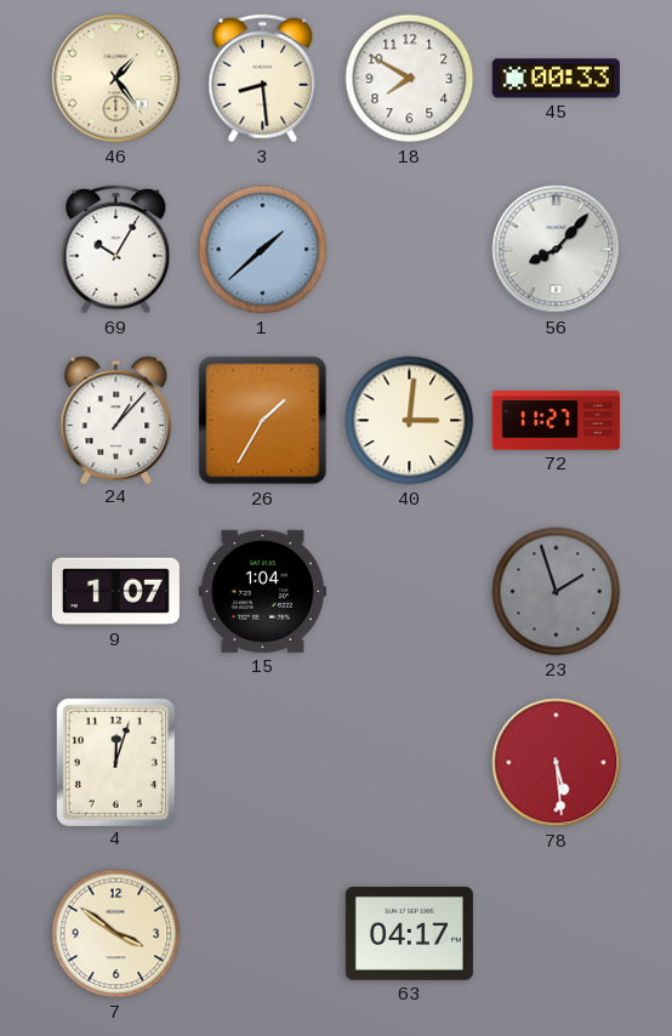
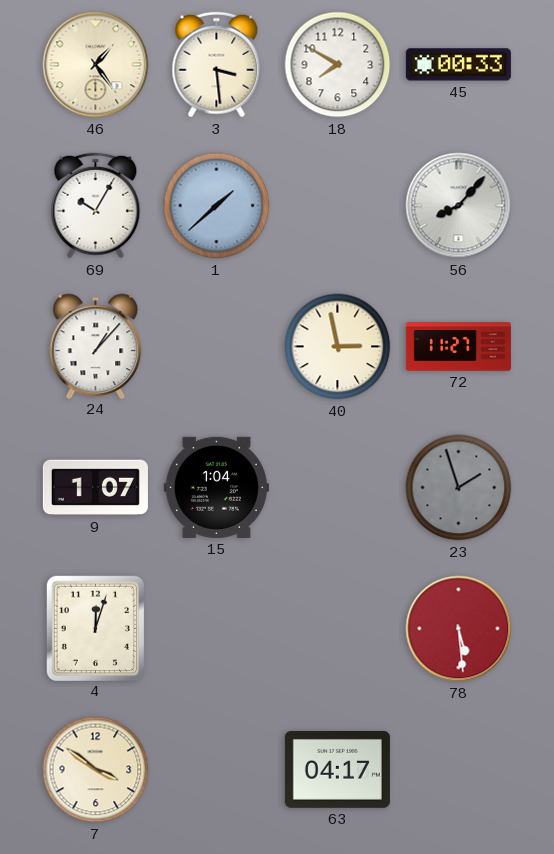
3: 8:29 -> 3:29
26: 1:35 -> none
40: 3:01 -> 2:58
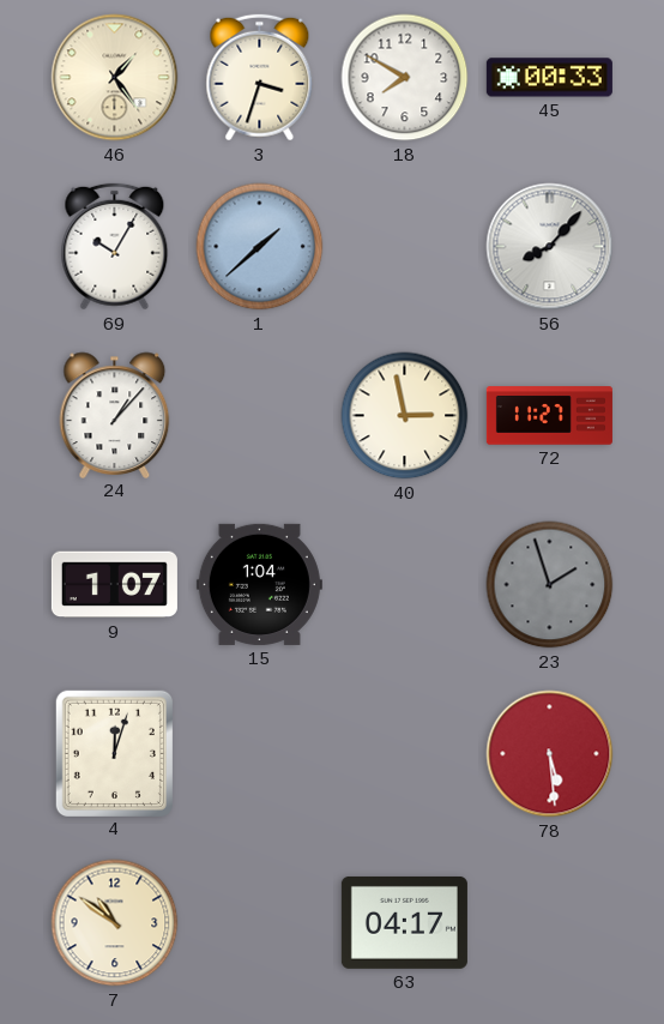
3: 3:29 -> 3:33
7: 3:51 -> 10:51
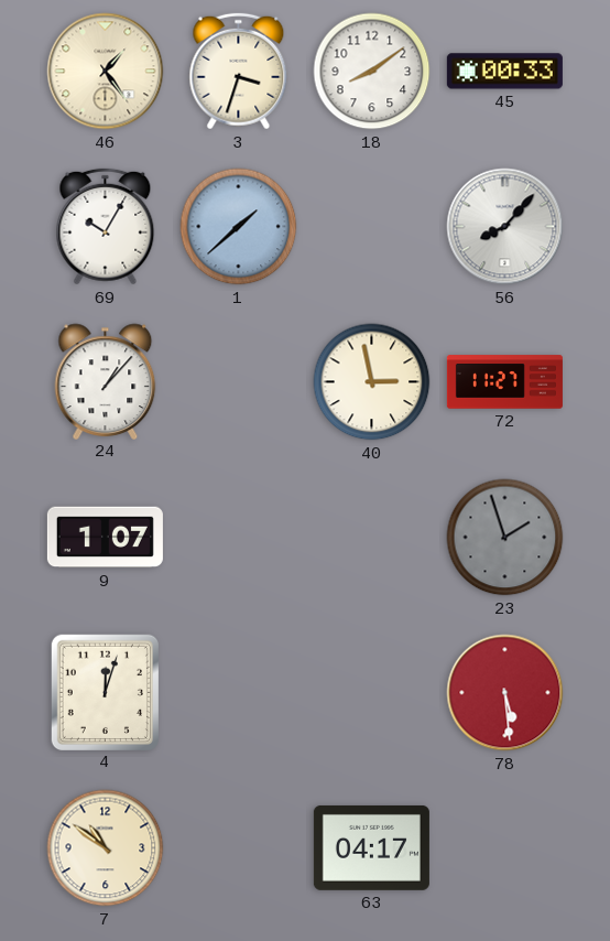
18: 7:50 -> 8:09
15: 1:04 -> none
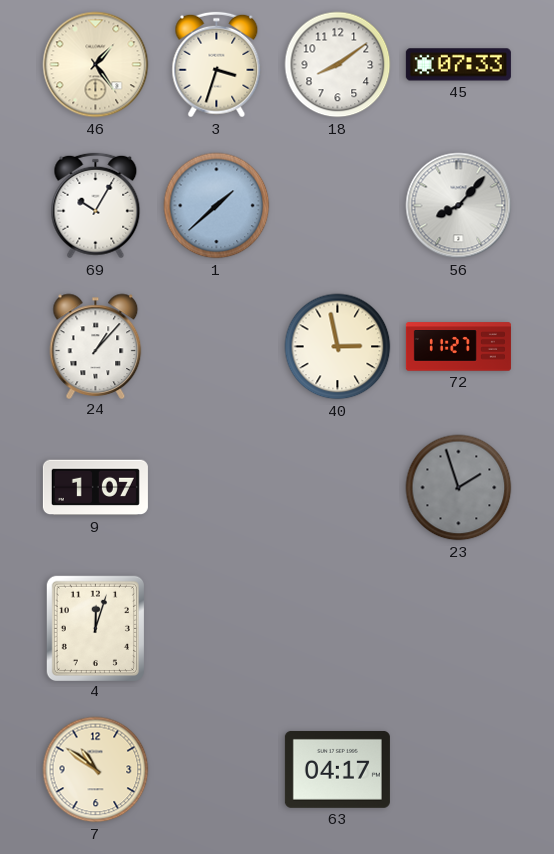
45: 00:33 -> 07:33
78: 5:29 -> none
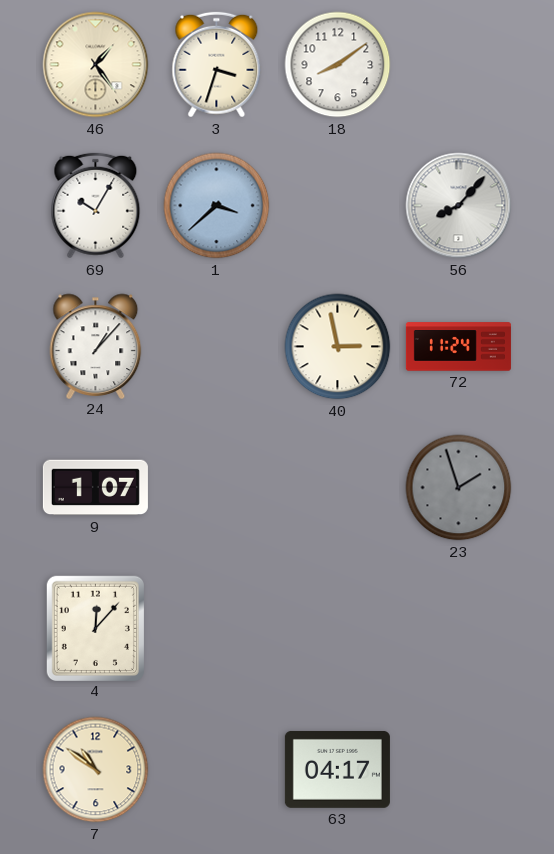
45: 07:33 -> none
1: 1:38 -> 3:38
72: 11:27 -> 11:24
4: 12:03 -> 12:07
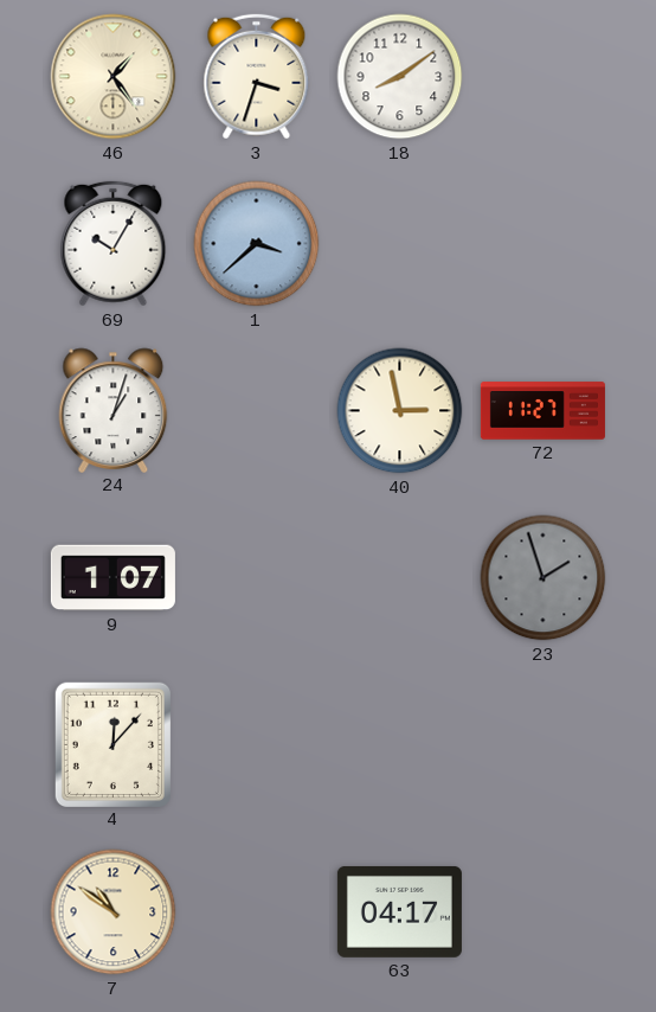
56: 8:07 -> none
24: 1:07 -> 1:03
72: 11:24 -> 11:27
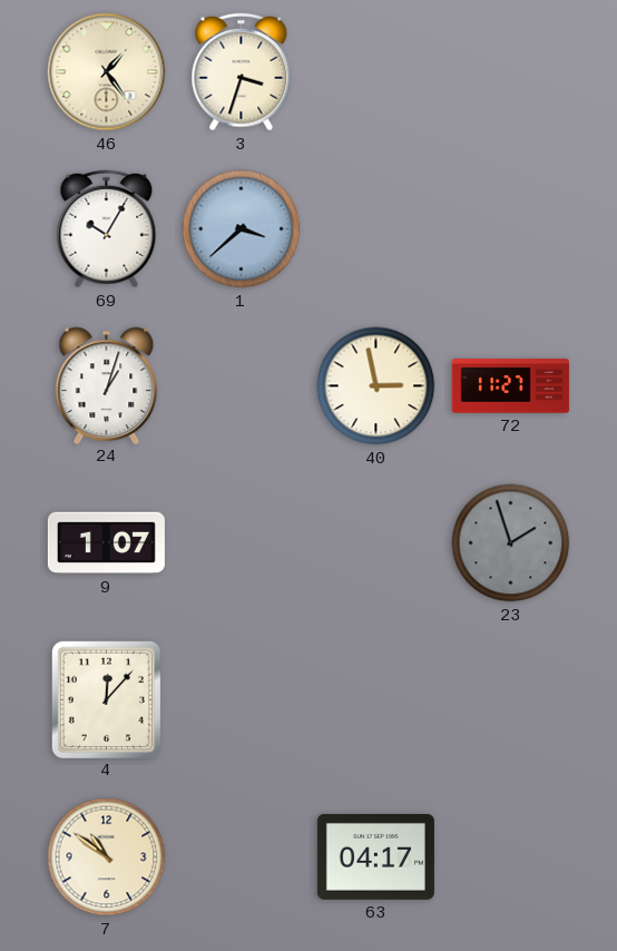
18: 8:09 -> none
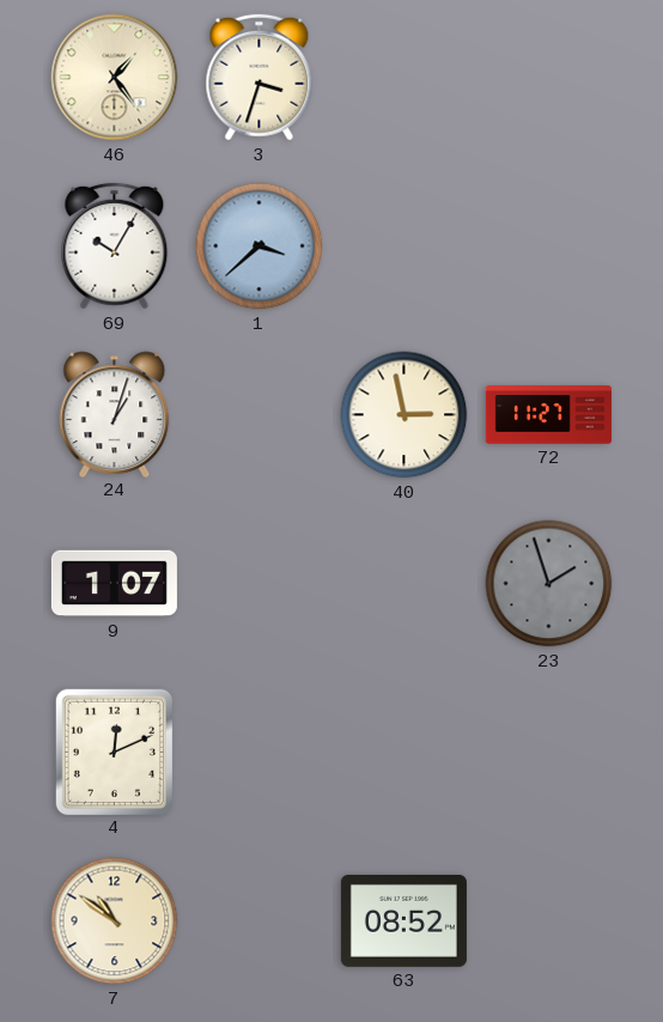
4: 12:07 -> 12:11
63: 04:17 -> 08:52
